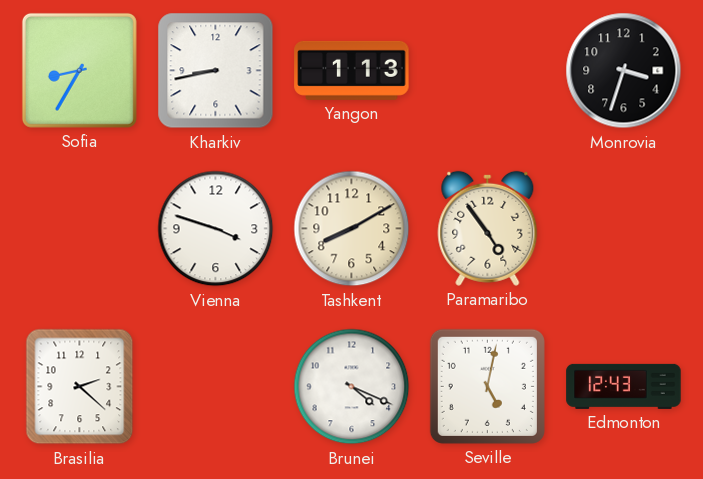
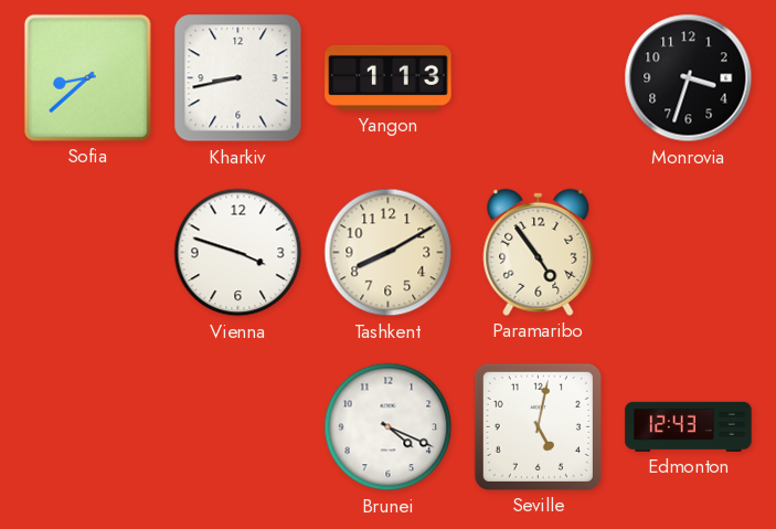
Sofia: 8:35 -> 8:38
Brasilia: 2:22 -> none
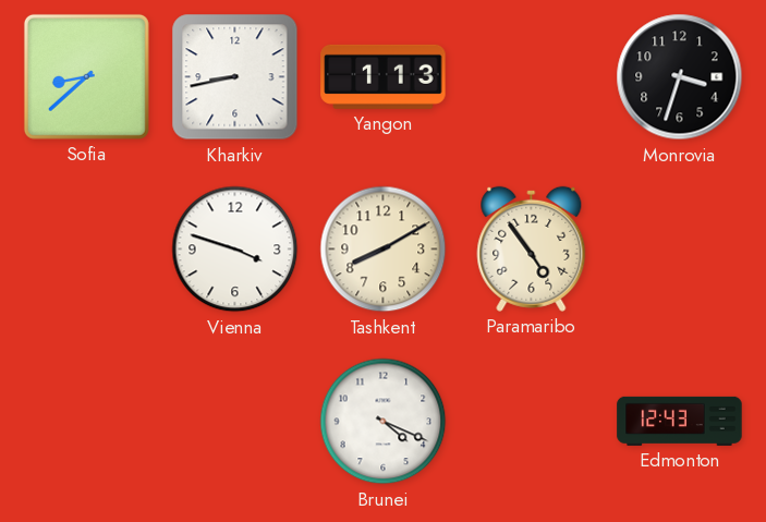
Seville: 5:02 -> none
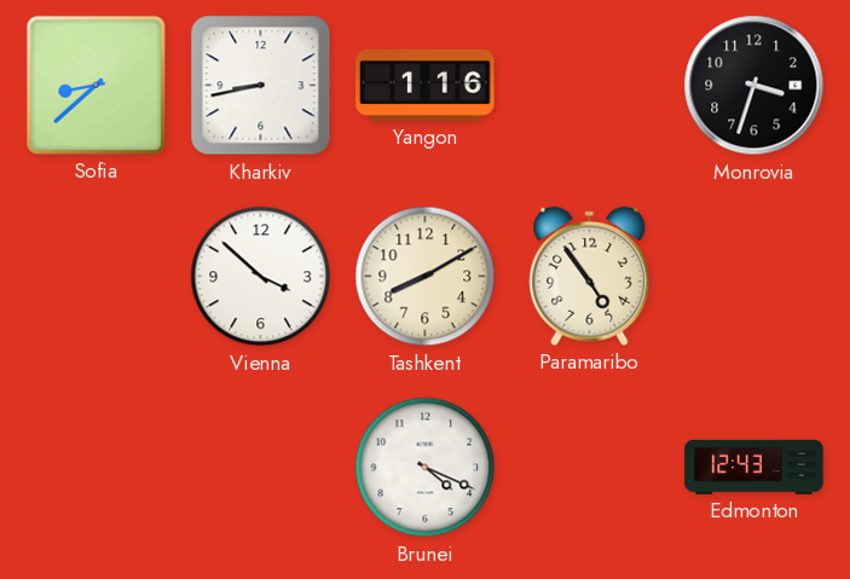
Yangon: 1:13 -> 1:16
Vienna: 3:48 -> 3:52
